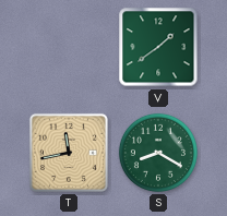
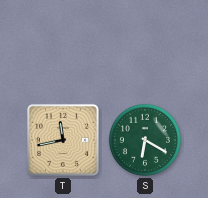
V: 1:39 -> none
S: 8:20 -> 6:20
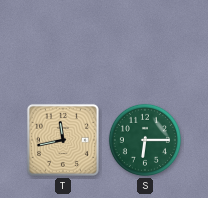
S: 6:20 -> 6:15
